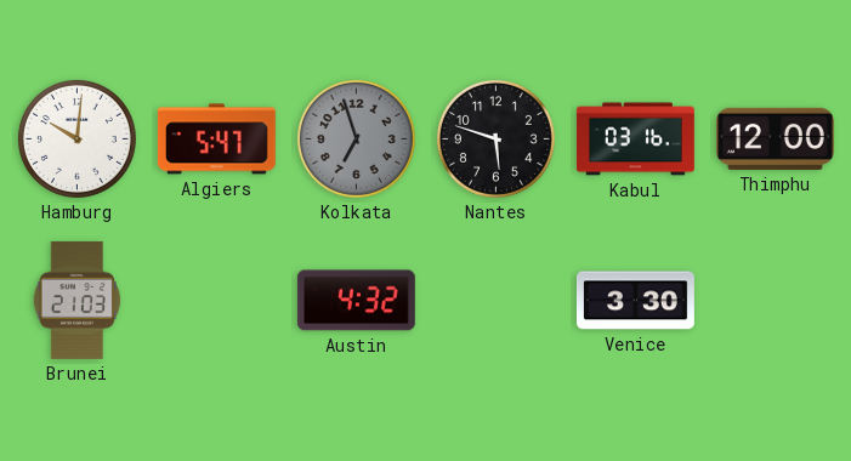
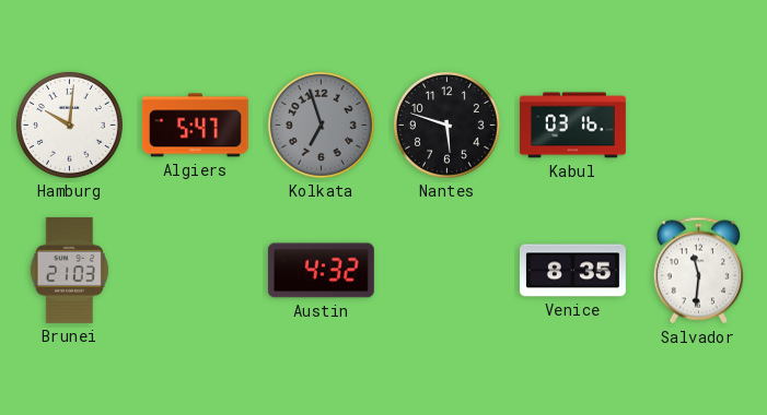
Thimphu: 12:00 -> none
Venice: 3:30 -> 8:35
Salvador: none -> 11:31
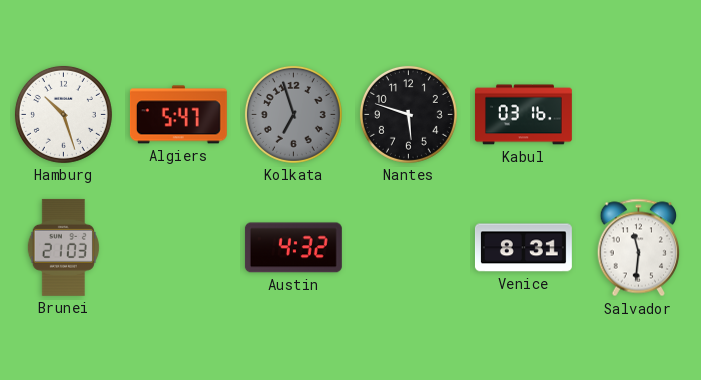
Hamburg: 10:01 -> 10:27
Venice: 8:35 -> 8:31
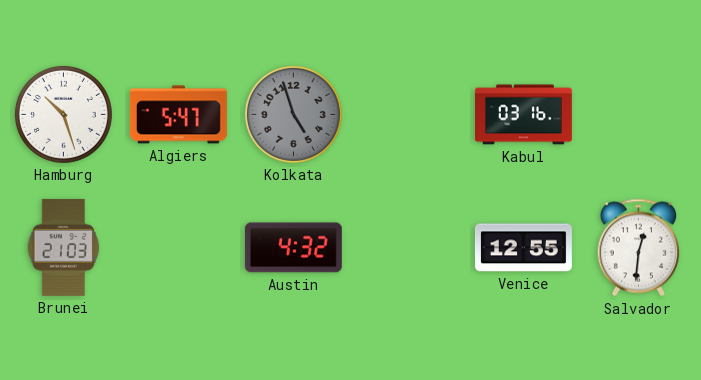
Kolkata: 6:57 -> 4:57
Nantes: 5:48 -> none
Venice: 8:31 -> 12:55
Salvador: 11:31 -> 12:31
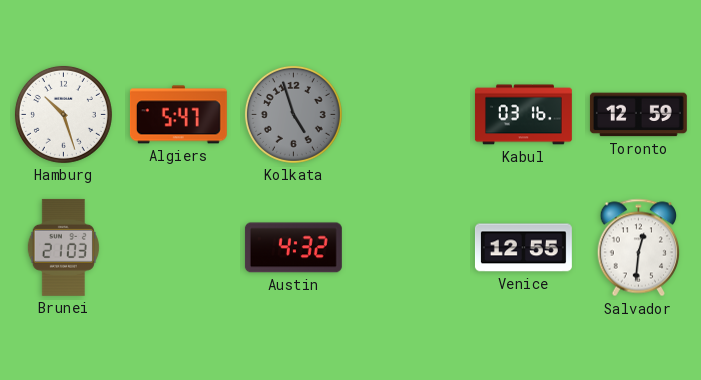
Toronto: none -> 12:59
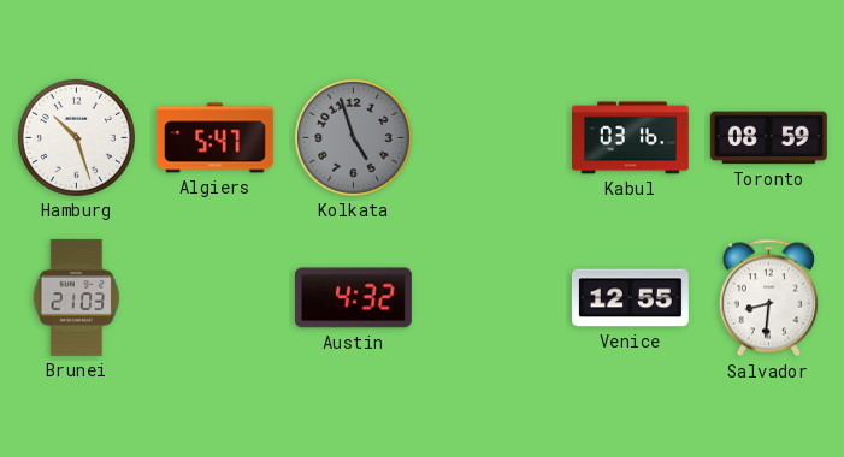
Toronto: 12:59 -> 08:59
Salvador: 12:31 -> 8:31
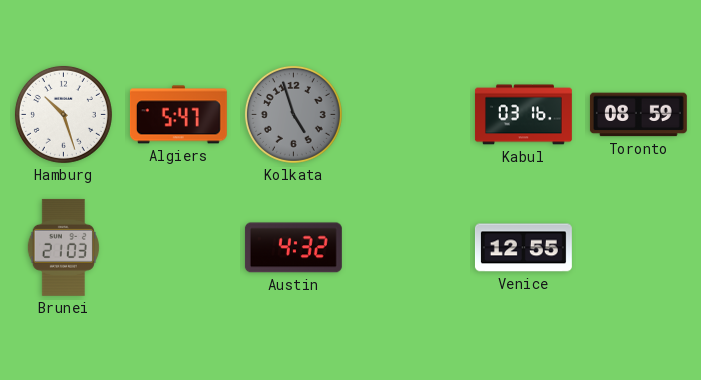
Salvador: 8:31 -> none
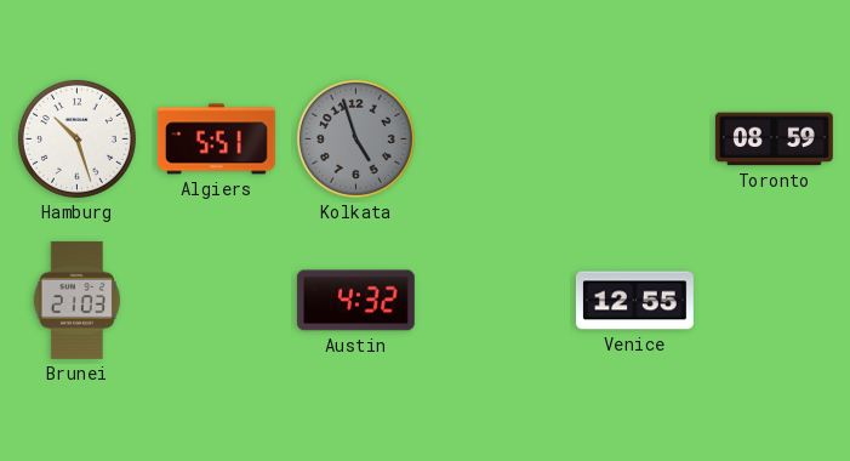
Algiers: 5:47 -> 5:51
Kabul: 03:16 -> none
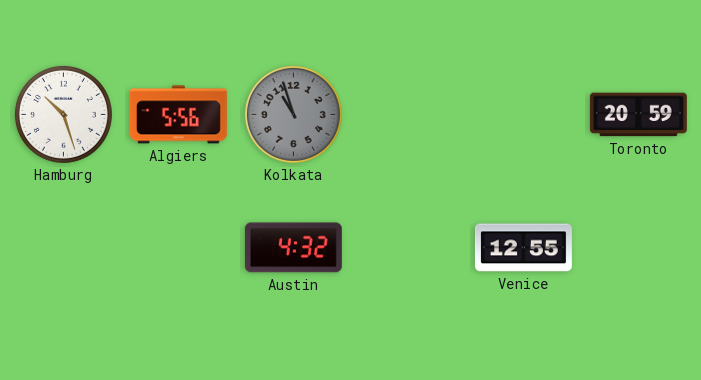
Algiers: 5:51 -> 5:56
Kolkata: 4:57 -> 10:57
Toronto: 08:59 -> 20:59
Brunei: 21:03 -> none
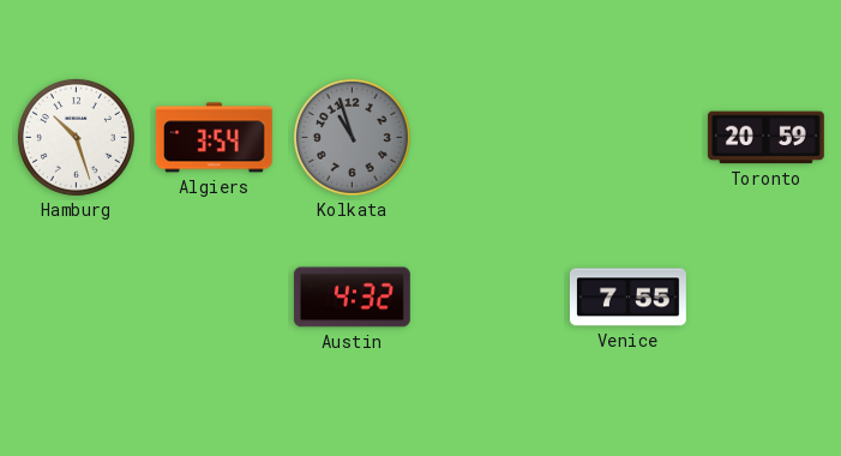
Algiers: 5:56 -> 3:54
Venice: 12:55 -> 7:55
